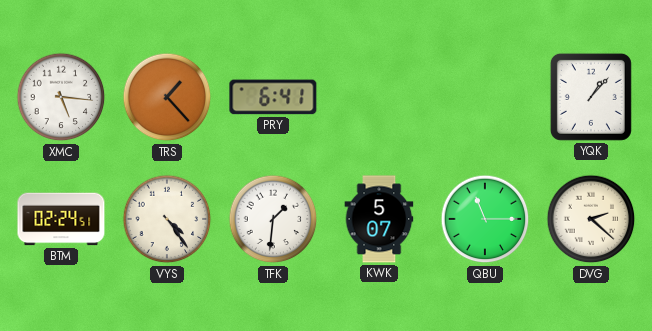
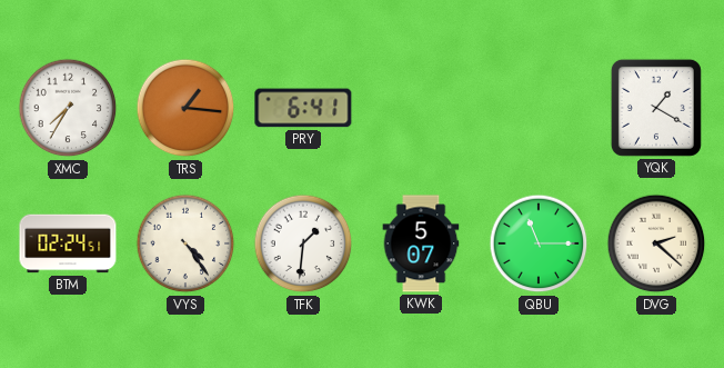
XMC: 5:16 -> 7:35
TRS: 1:23 -> 1:16
YQK: 1:07 -> 1:20
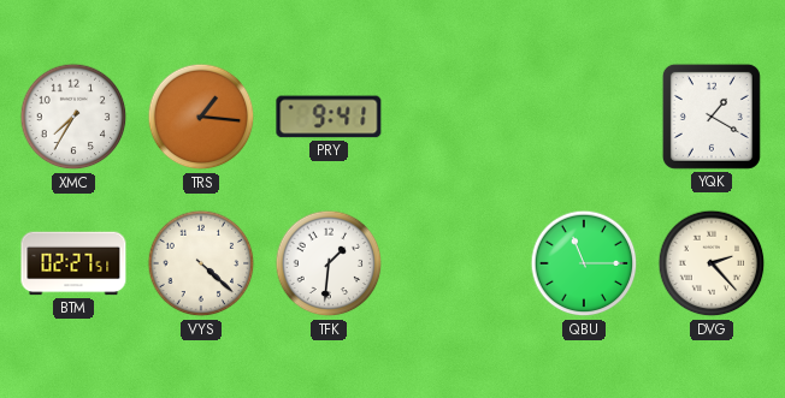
PRY: 6:41 -> 9:41
BTM: 02:24 -> 02:27
VYS: 4:24 -> 4:22
KWK: 5:07 -> none
DVG: 2:22 -> 2:23
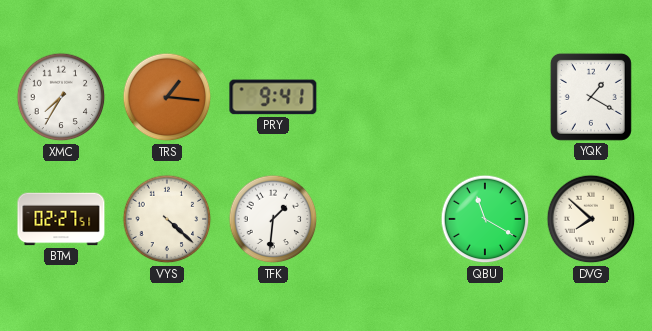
QBU: 11:15 -> 11:20
DVG: 2:23 -> 7:52
